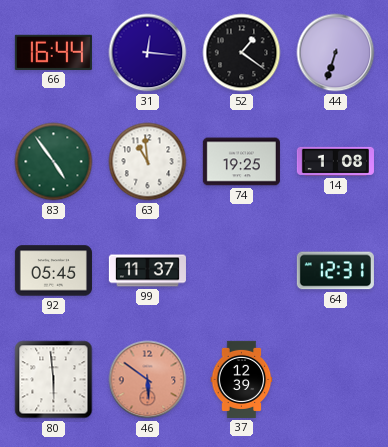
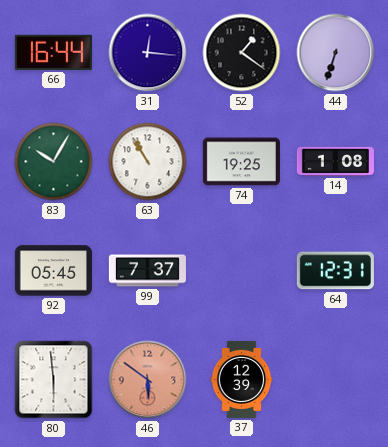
83: 4:54 -> 10:05
63: 10:59 -> 10:55
99: 11:37 -> 7:37
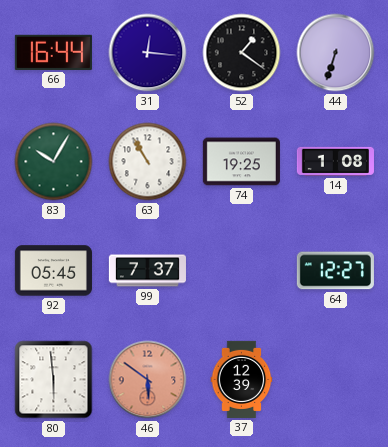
64: 12:31 -> 12:27
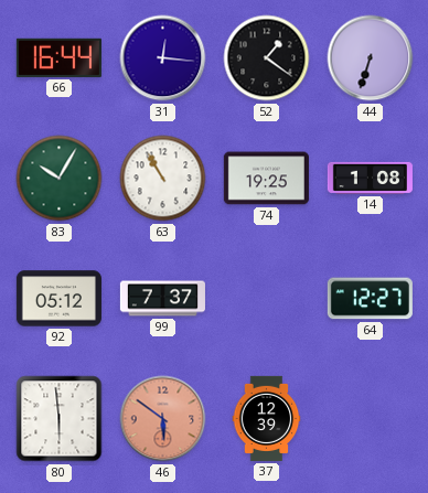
92: 05:45 -> 05:12
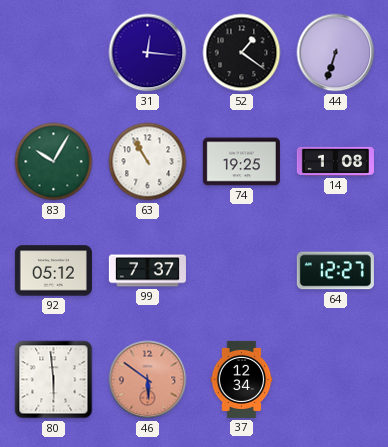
66: 16:44 -> none
37: 12:39 -> 12:34
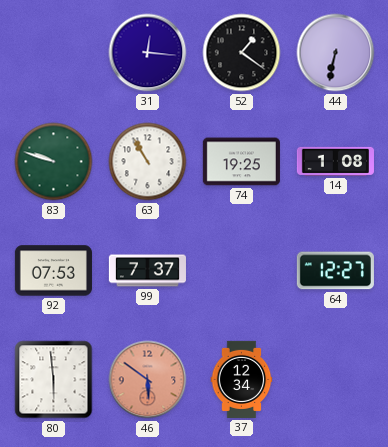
44: 6:33 -> 6:32
83: 10:05 -> 9:48
92: 05:12 -> 07:53
